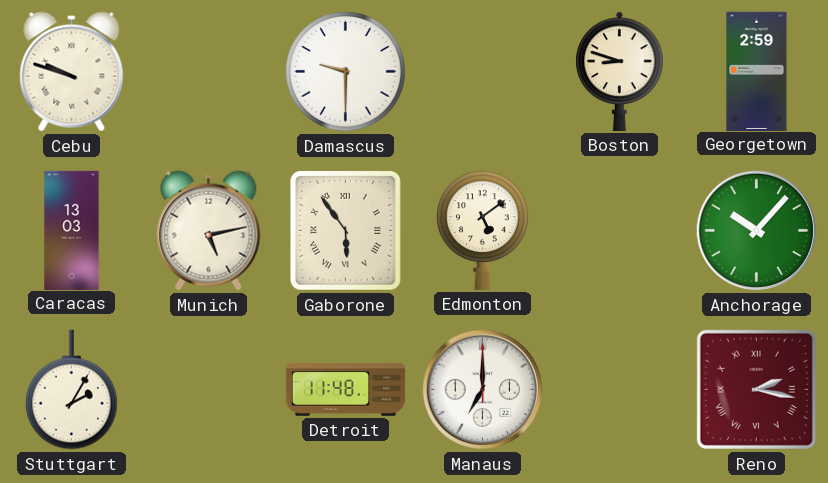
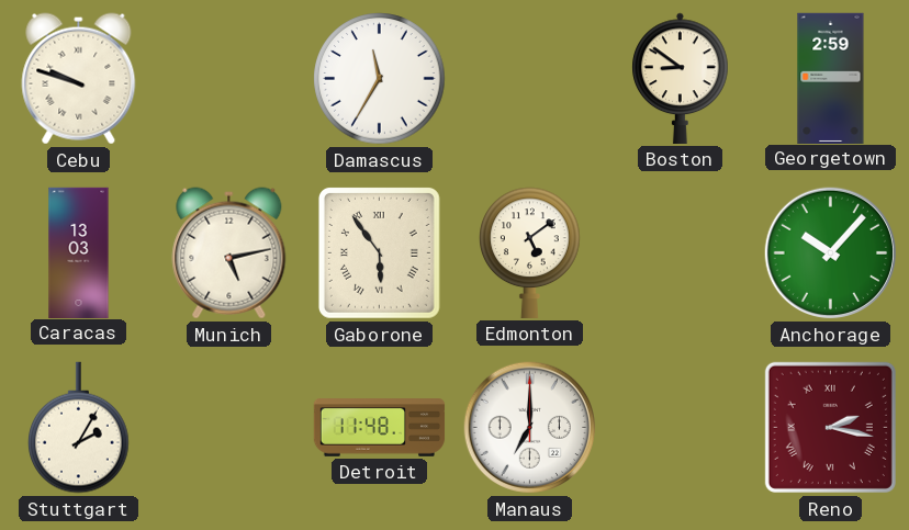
Damascus: 9:30 -> 11:35
Boston: 8:48 -> 8:51
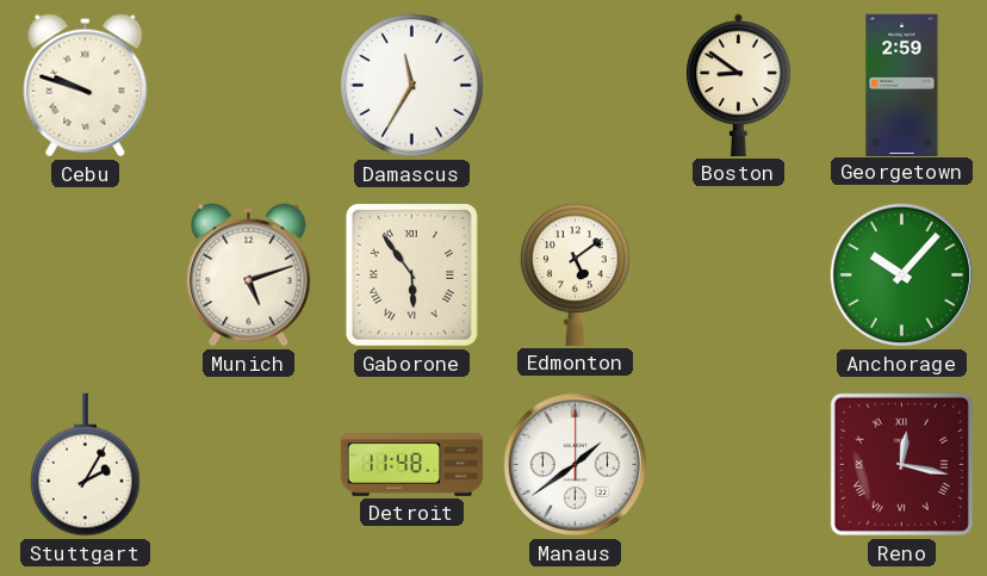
Caracas: 13:03 -> none
Munich: 5:13 -> 5:12
Manaus: 7:00 -> 1:39
Reno: 2:17 -> 12:17
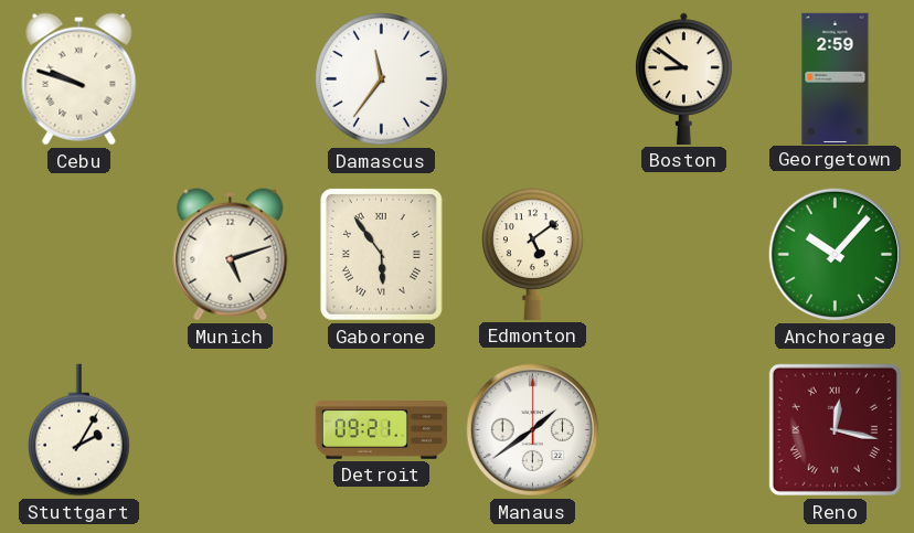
Damascus: 11:35 -> 11:36
Detroit: 11:48 -> 09:21
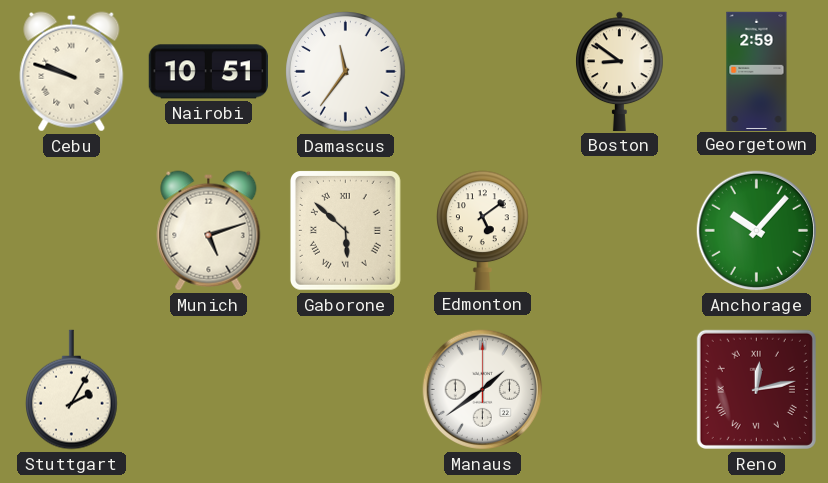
Nairobi: none -> 10:51
Gaborone: 5:54 -> 5:52
Detroit: 09:21 -> none
Reno: 12:17 -> 12:13
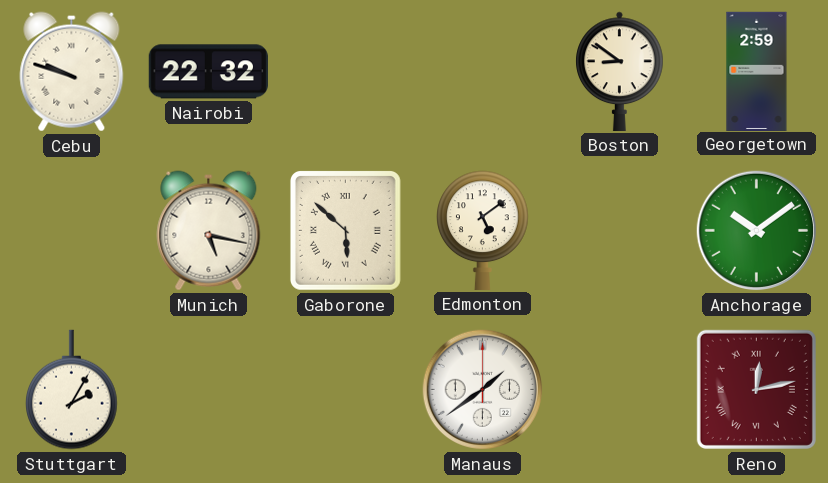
Nairobi: 10:51 -> 22:32
Damascus: 11:36 -> none
Munich: 5:12 -> 5:17
Anchorage: 10:07 -> 10:09
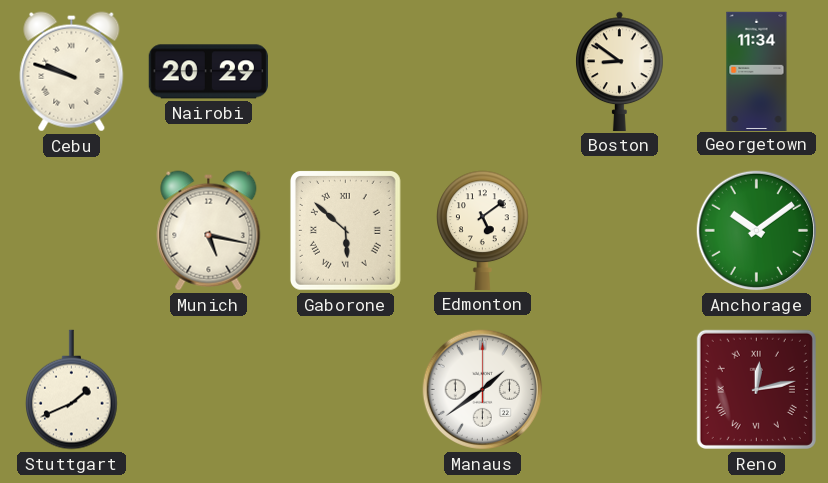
Nairobi: 22:32 -> 20:29
Georgetown: 2:59 -> 11:34
Stuttgart: 2:05 -> 1:41
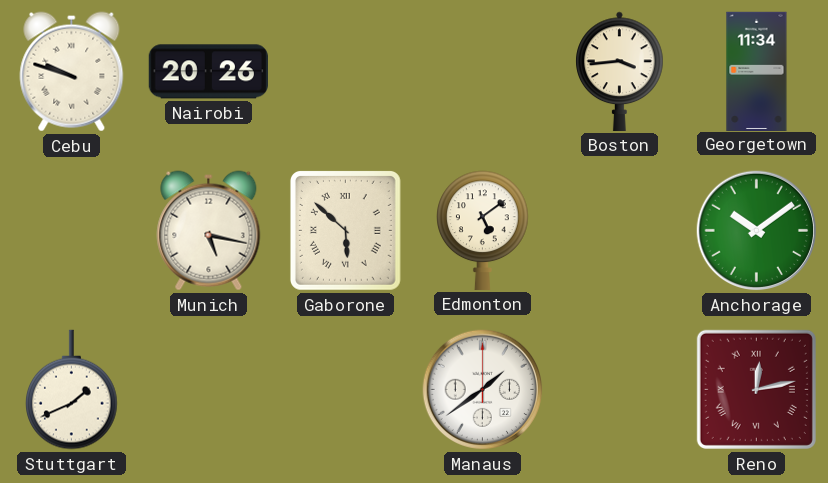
Nairobi: 20:29 -> 20:26
Boston: 8:51 -> 3:44
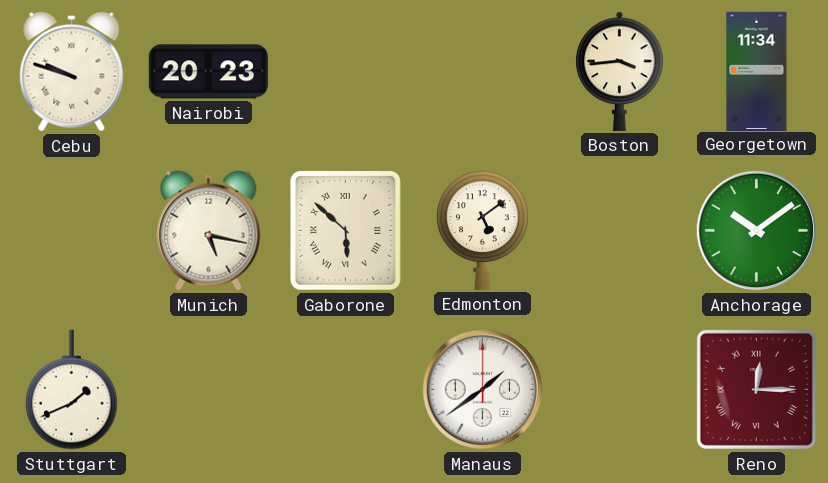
Nairobi: 20:26 -> 20:23
Reno: 12:13 -> 12:15
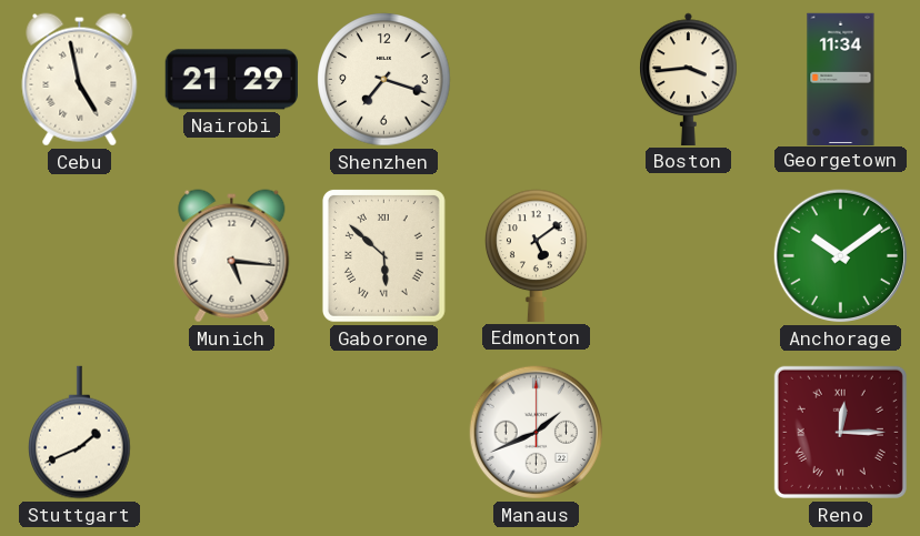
Cebu: 9:48 -> 4:58
Nairobi: 20:23 -> 21:29
Shenzhen: none -> 7:18
Munich: 5:17 -> 5:16
Manaus: 1:39 -> 1:41
